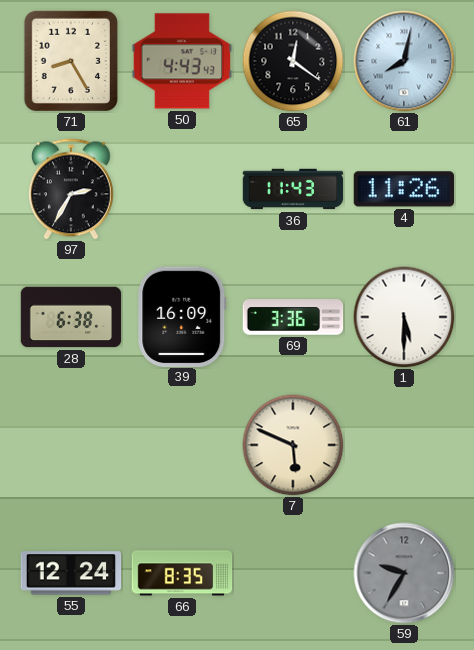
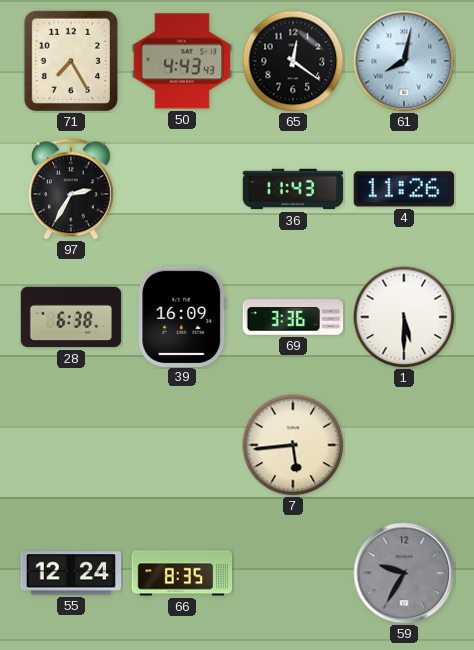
71: 8:25 -> 7:25
7: 5:49 -> 5:44
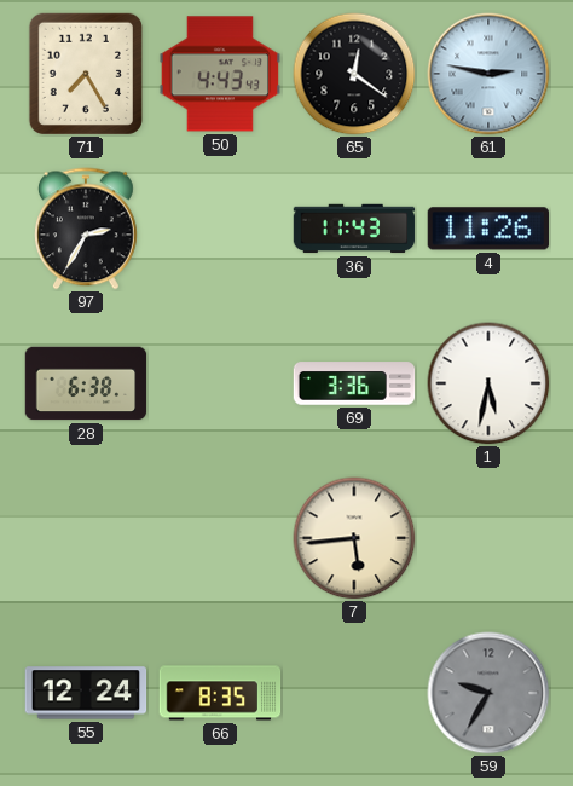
61: 8:02 -> 2:47
39: 16:09 -> none
1: 5:30 -> 5:32
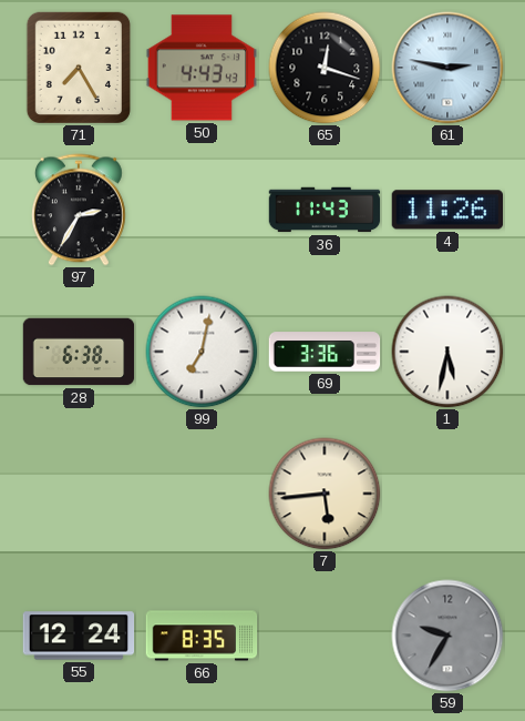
65: 12:21 -> 12:18
99: none -> 7:02
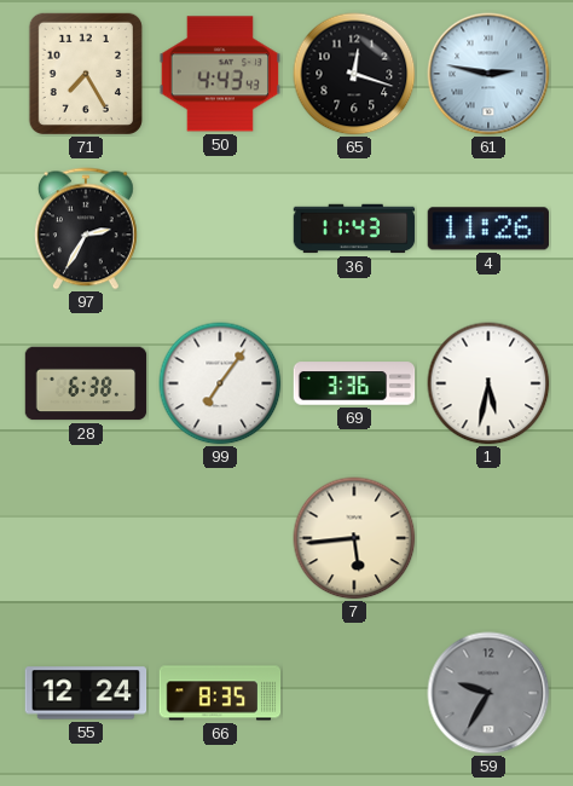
99: 7:02 -> 7:06
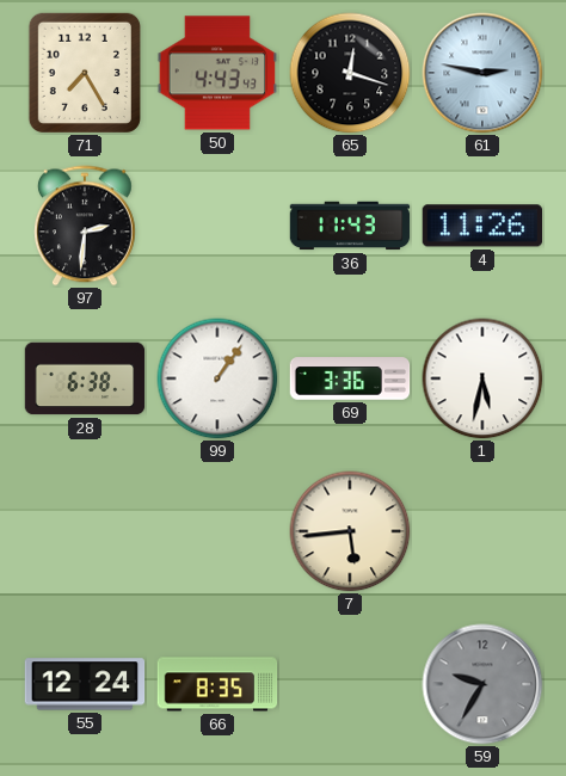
97: 2:35 -> 2:31
99: 7:06 -> 1:06
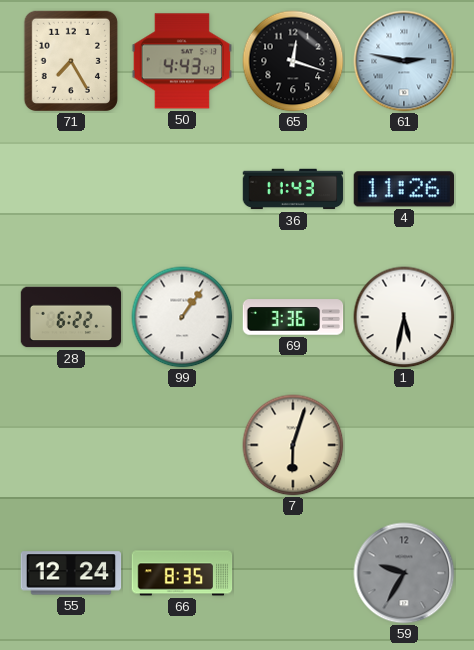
97: 2:31 -> none
28: 6:38 -> 6:22
7: 5:44 -> 6:03
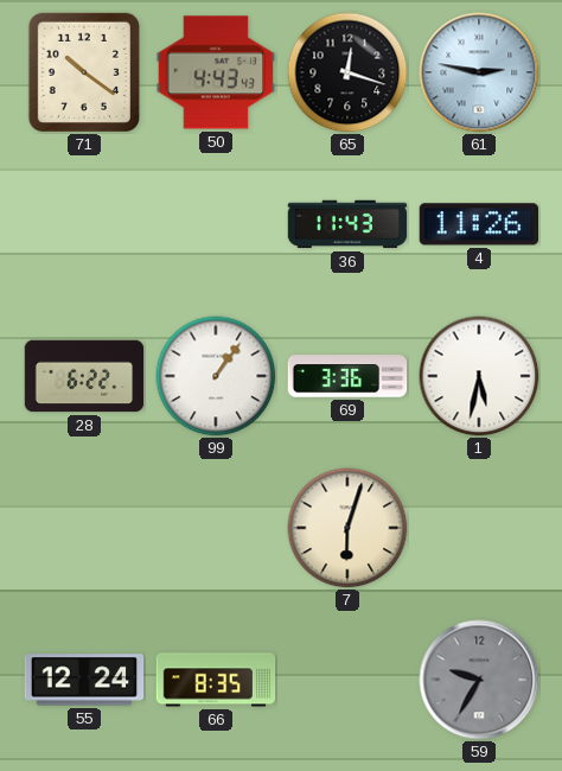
71: 7:25 -> 10:21
